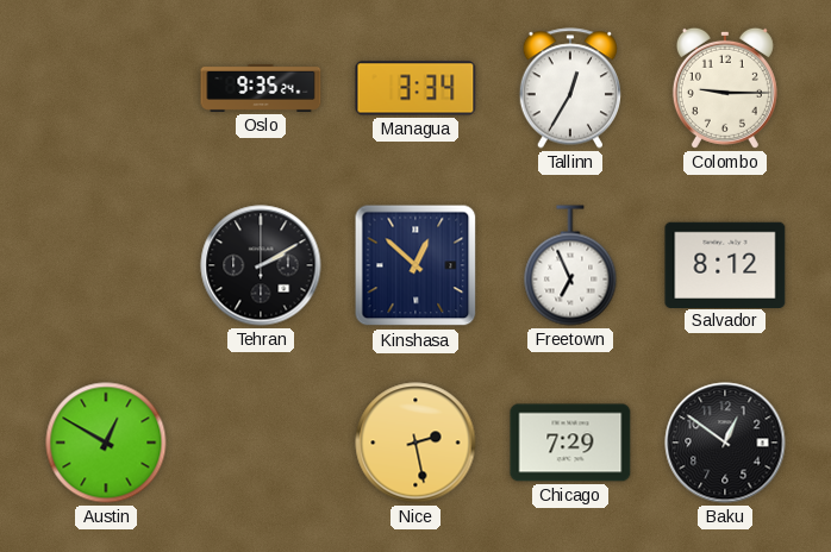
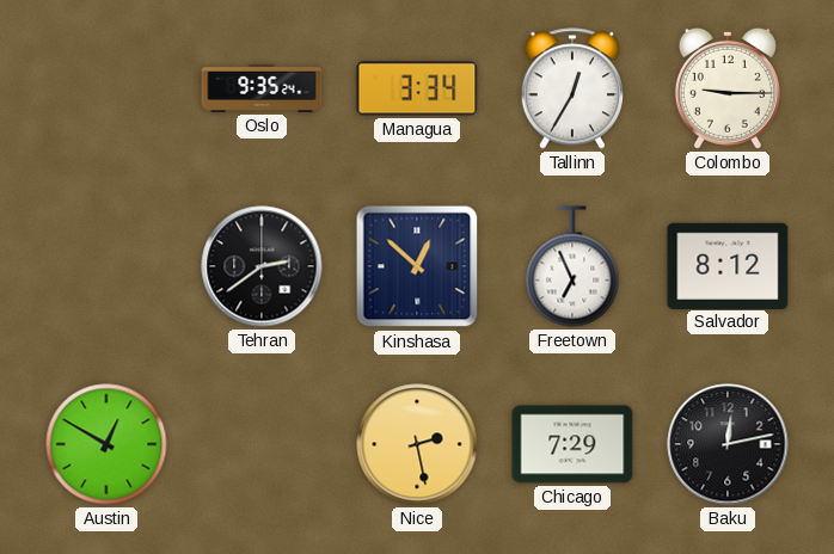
Tehran: 2:10 -> 2:39
Baku: 12:51 -> 12:13
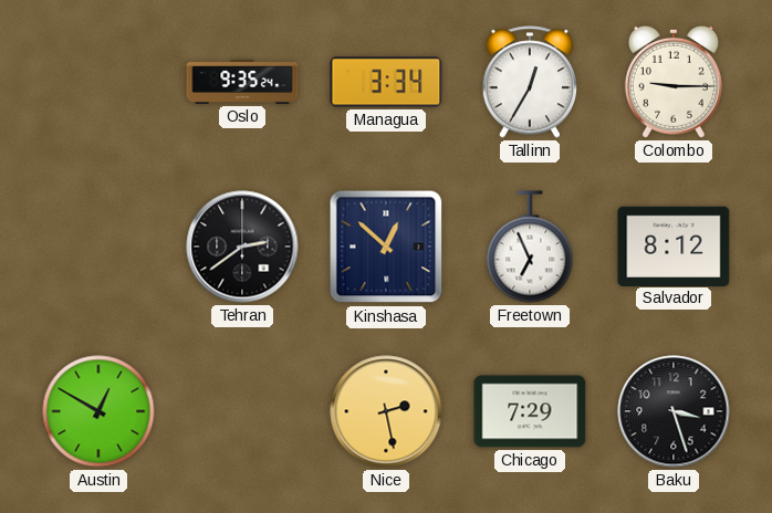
Baku: 12:13 -> 3:27
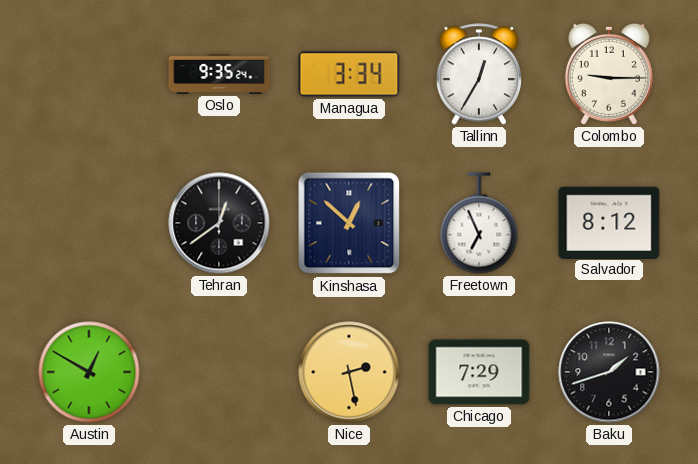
Tehran: 2:39 -> 12:39
Baku: 3:27 -> 1:42
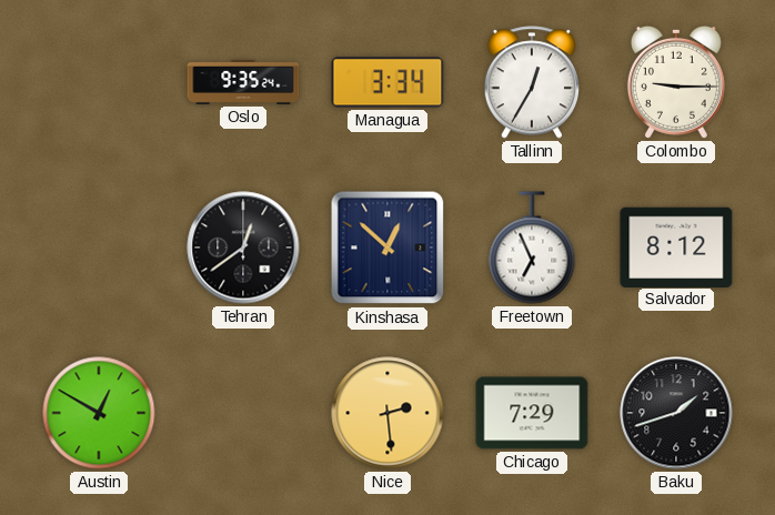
Nice: 2:28 -> 2:29
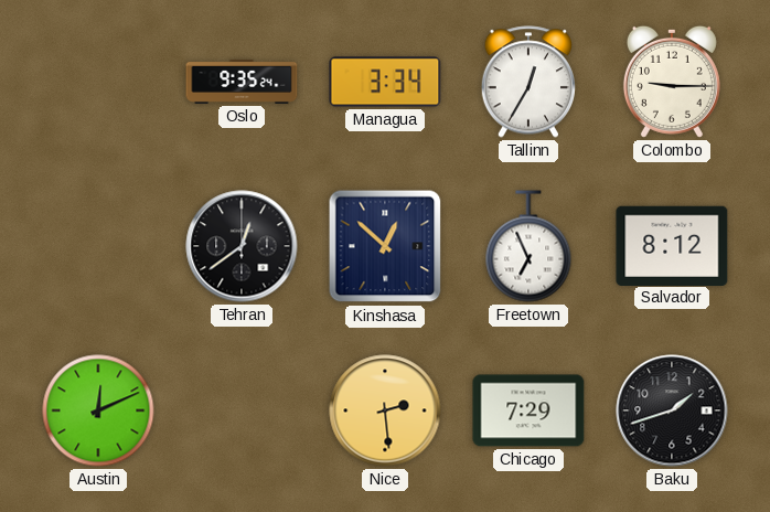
Austin: 12:50 -> 12:11
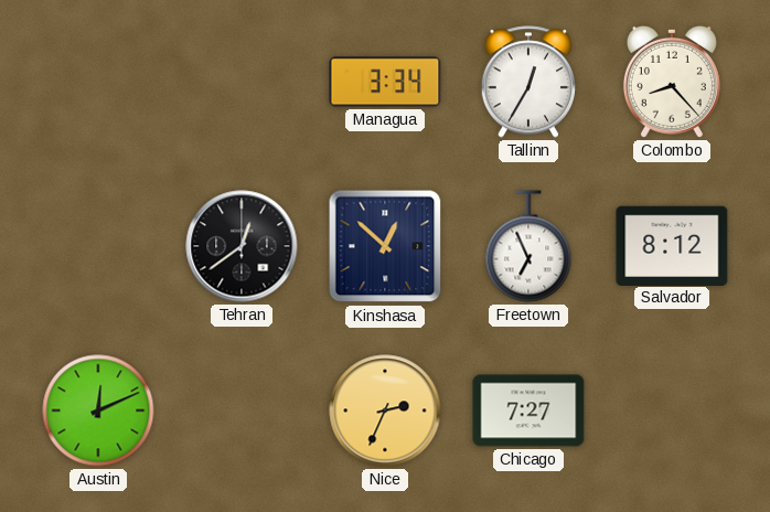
Oslo: 9:35 -> none
Colombo: 9:15 -> 8:23
Nice: 2:29 -> 2:34
Chicago: 7:29 -> 7:27
Baku: 1:42 -> none
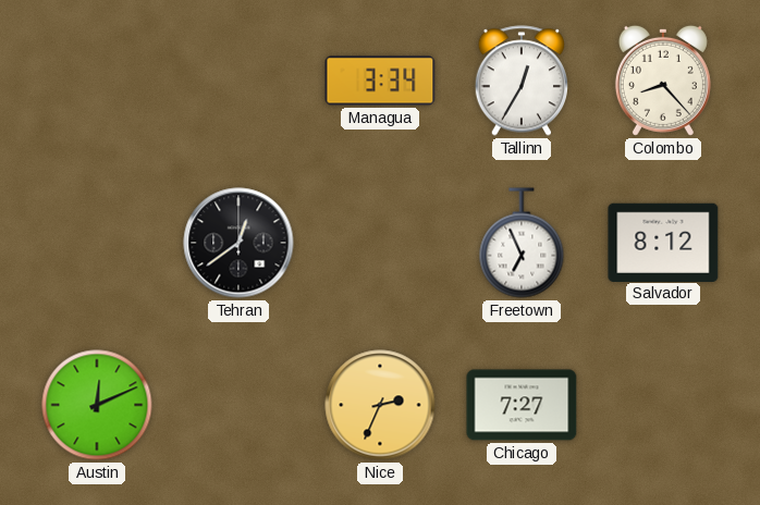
Kinshasa: 12:52 -> none
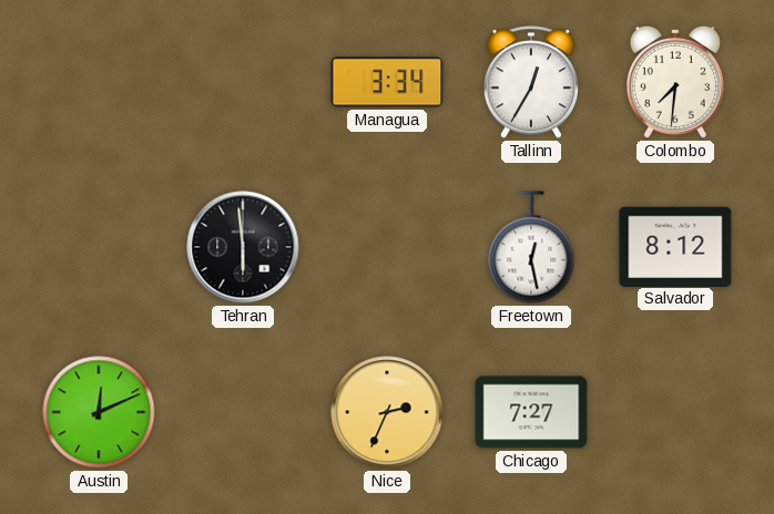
Colombo: 8:23 -> 7:31
Tehran: 12:39 -> 5:59
Freetown: 6:56 -> 12:28
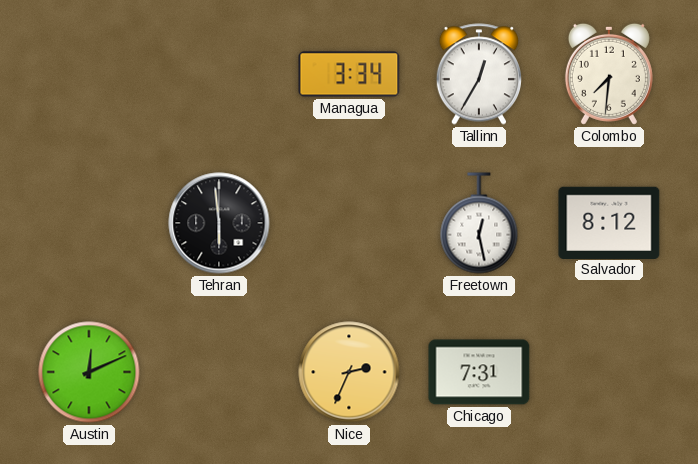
Chicago: 7:27 -> 7:31
